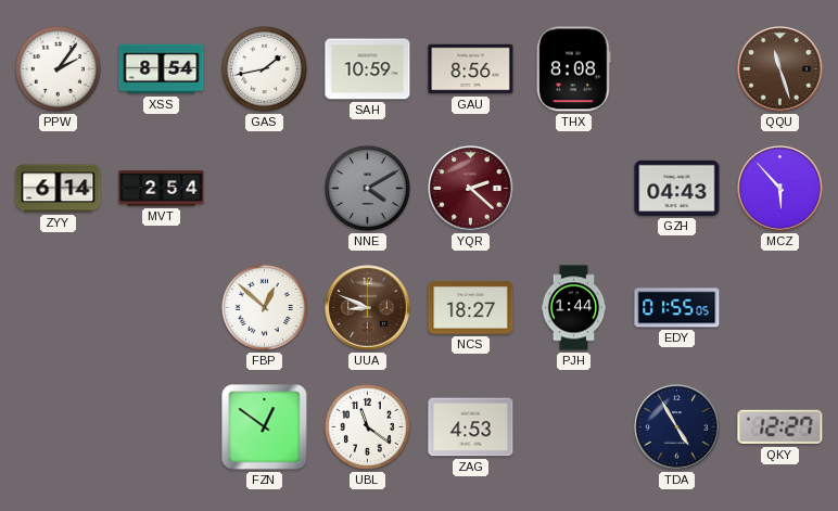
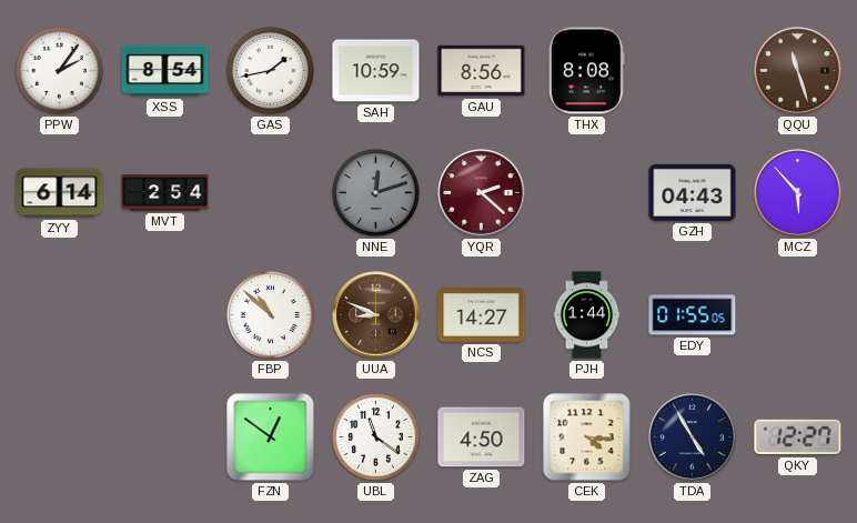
NNE: 4:10 -> 12:12
FBP: 12:52 -> 10:52
NCS: 18:27 -> 14:27
ZAG: 4:53 -> 4:50
CEK: none -> 4:16
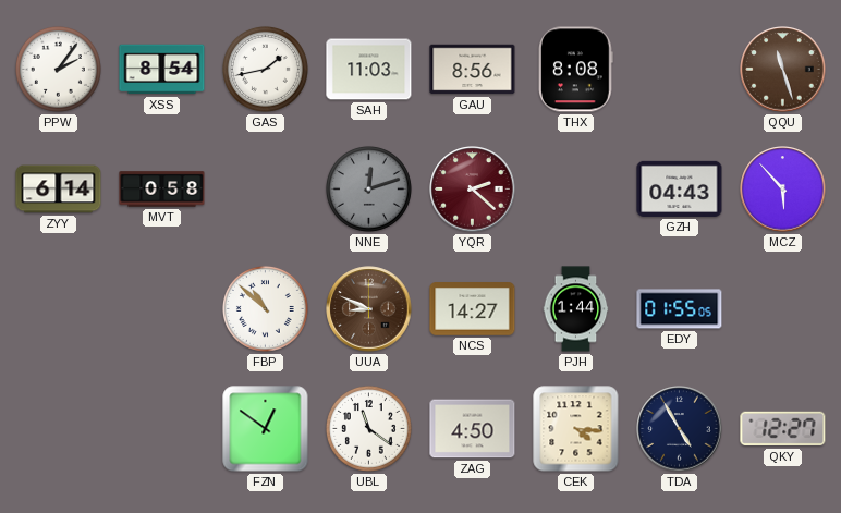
SAH: 10:59 -> 11:03
MVT: 2:54 -> 0:58
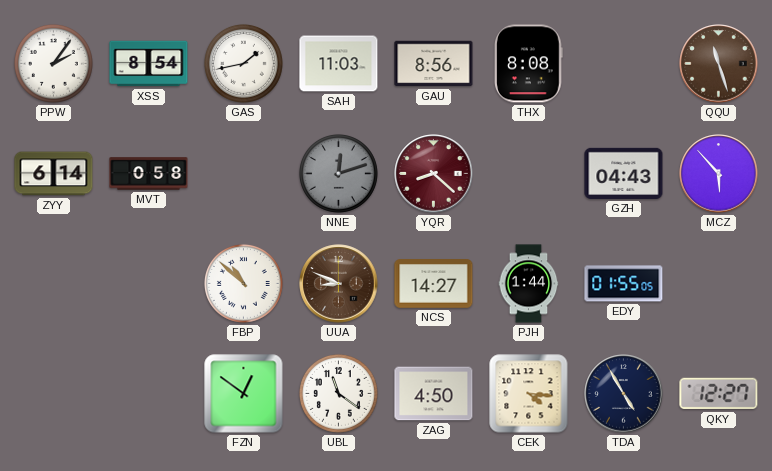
YQR: 2:22 -> 8:22
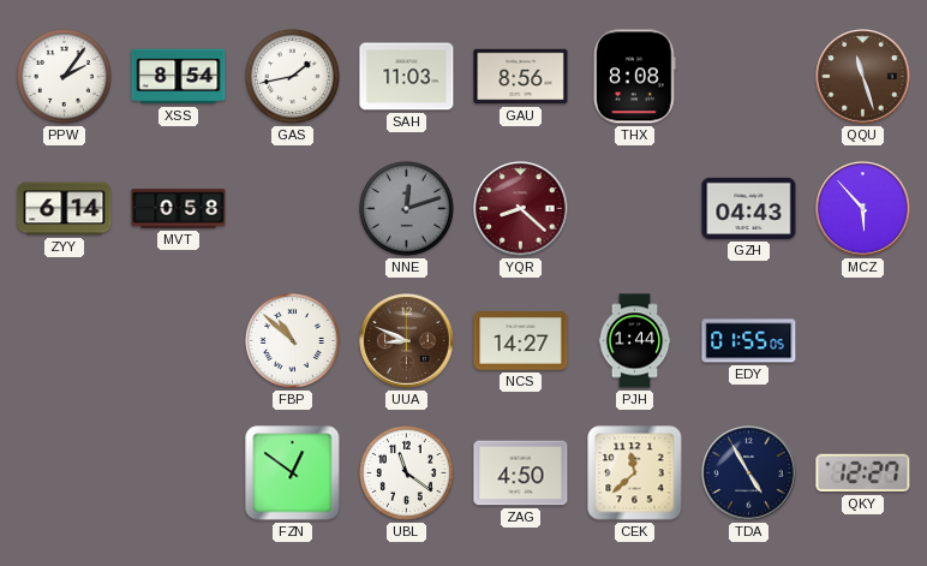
CEK: 4:16 -> 11:38
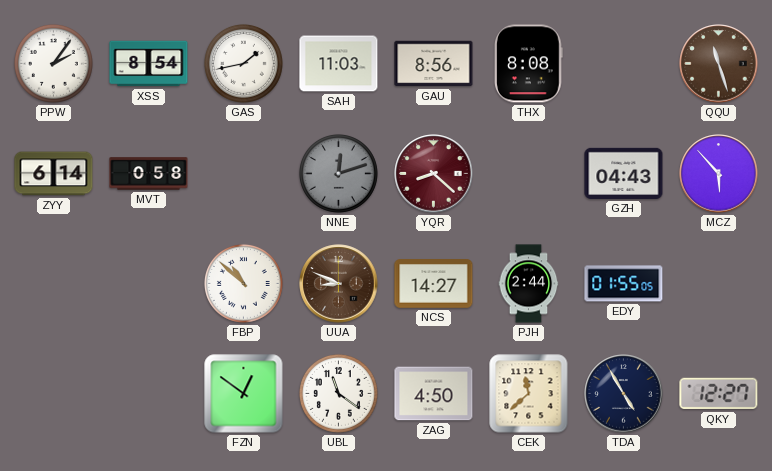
PJH: 1:44 -> 2:44
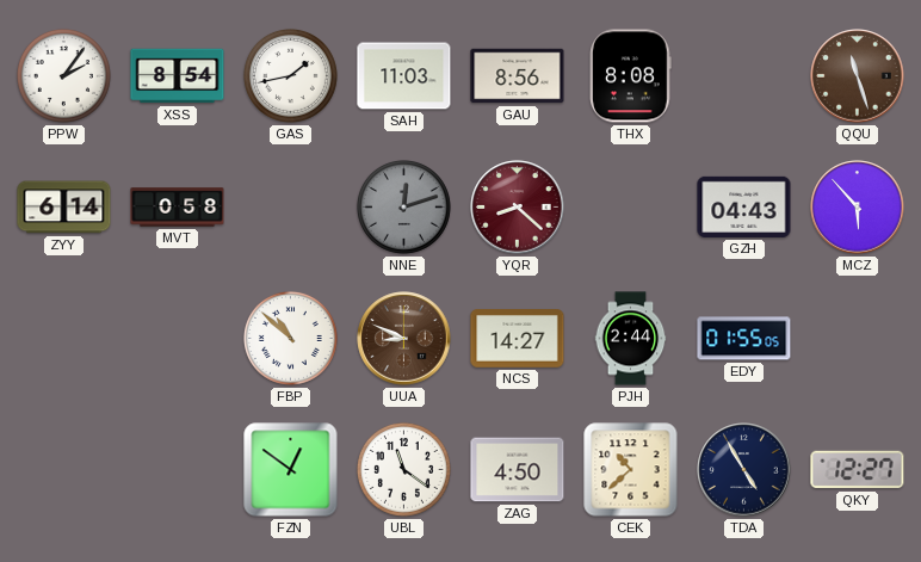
CEK: 11:38 -> 10:38
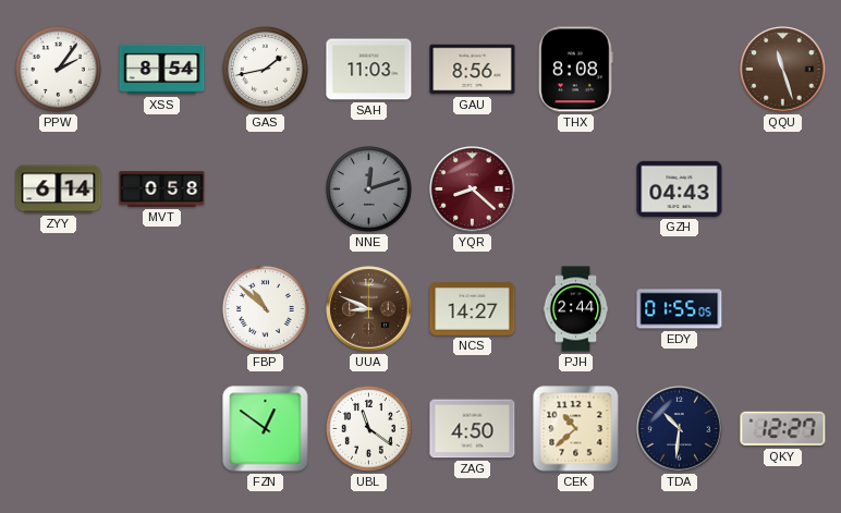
MCZ: 5:53 -> none
TDA: 4:55 -> 10:31
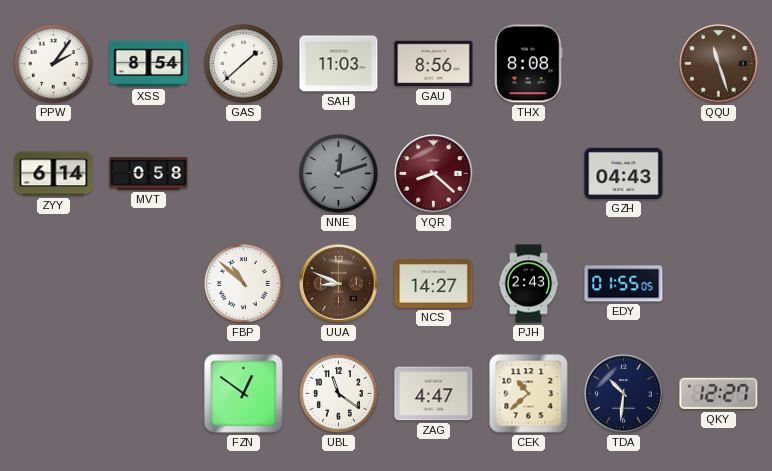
GAS: 1:43 -> 1:38
PJH: 2:44 -> 2:43
ZAG: 4:50 -> 4:47
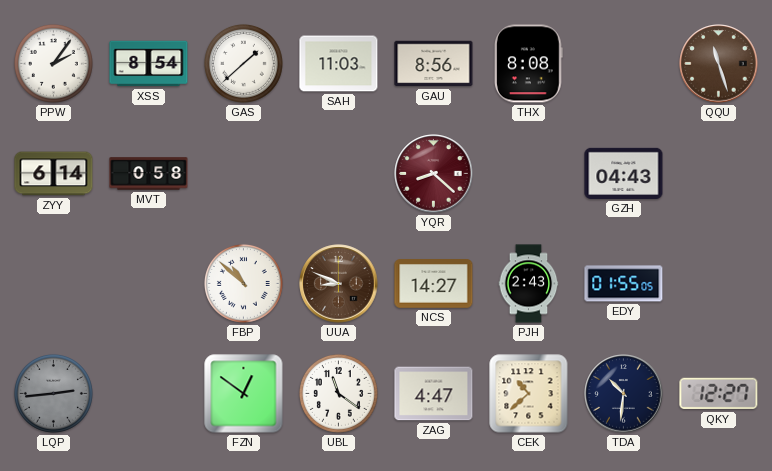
NNE: 12:12 -> none
LQP: none -> 2:44
